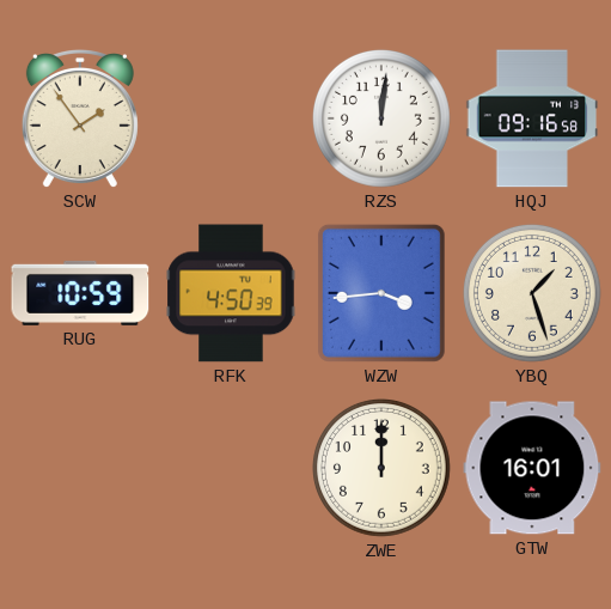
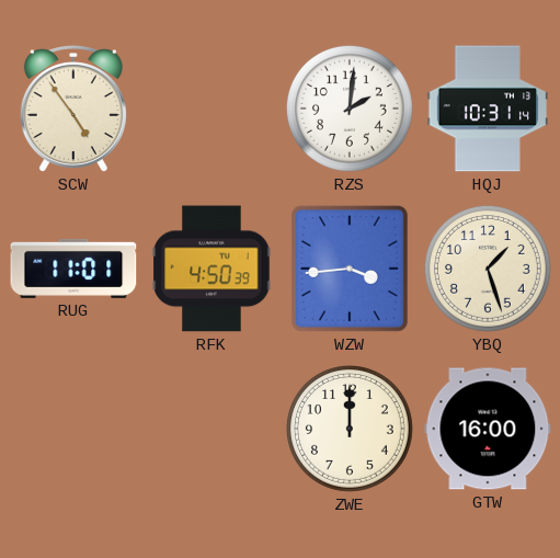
SCW: 1:54 -> 4:54
RZS: 12:01 -> 2:01
HQJ: 09:16 -> 10:31
RUG: 10:59 -> 11:01
GTW: 16:01 -> 16:00
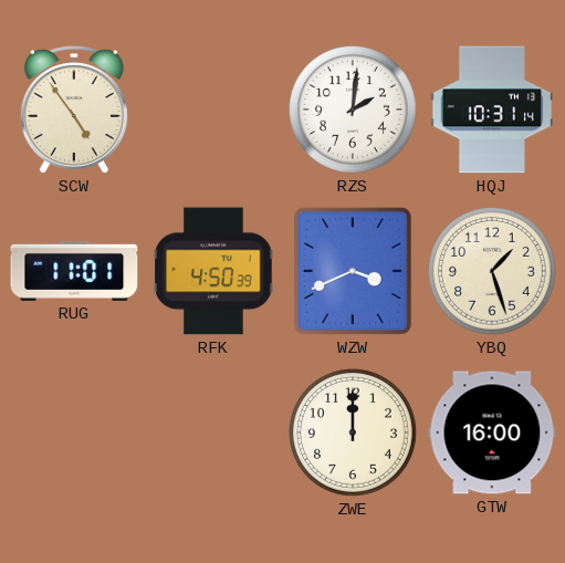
WZW: 3:44 -> 3:41
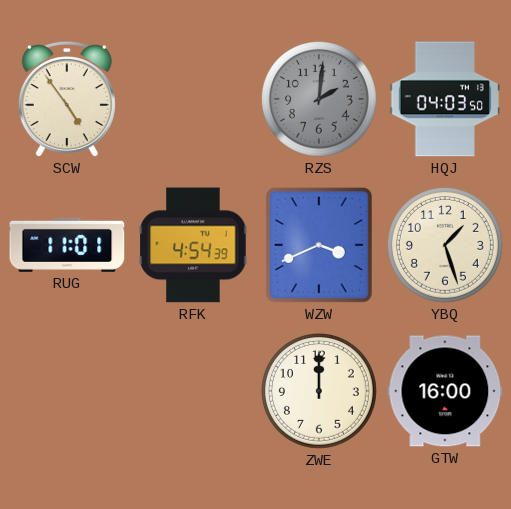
RZS dial: white -> grey
HQJ: 10:31 -> 04:03
RFK: 4:50 -> 4:54
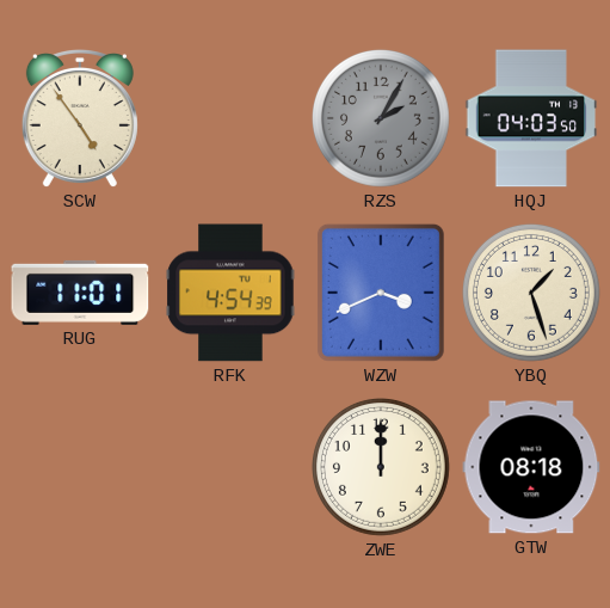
RZS: 2:01 -> 2:05
GTW: 16:00 -> 08:18
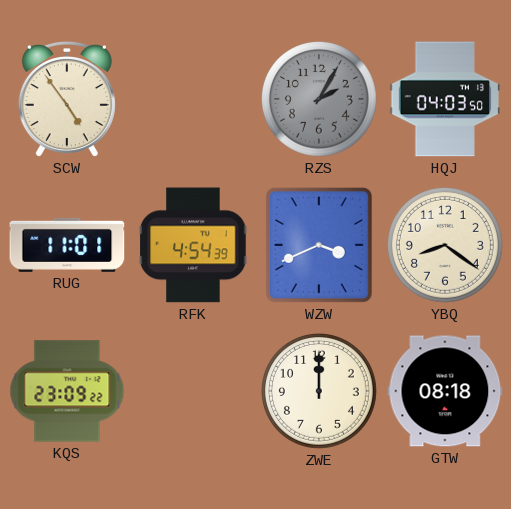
YBQ: 1:27 -> 8:21
KQS: none -> 23:09
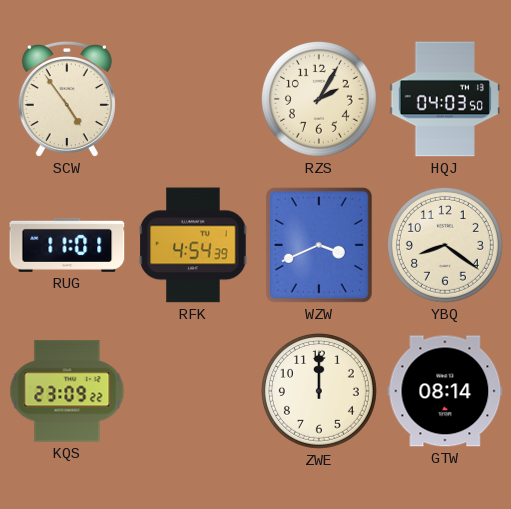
RZS dial: grey -> cream
GTW: 08:18 -> 08:14
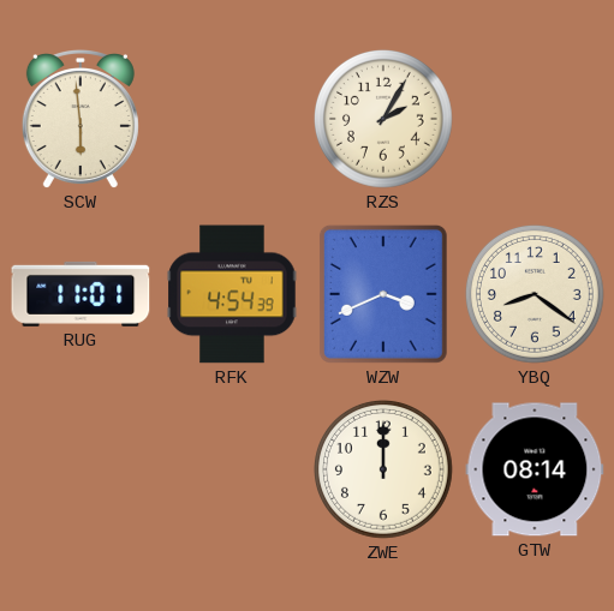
SCW: 4:54 -> 5:59
HQJ: 04:03 -> none
KQS: 23:09 -> none
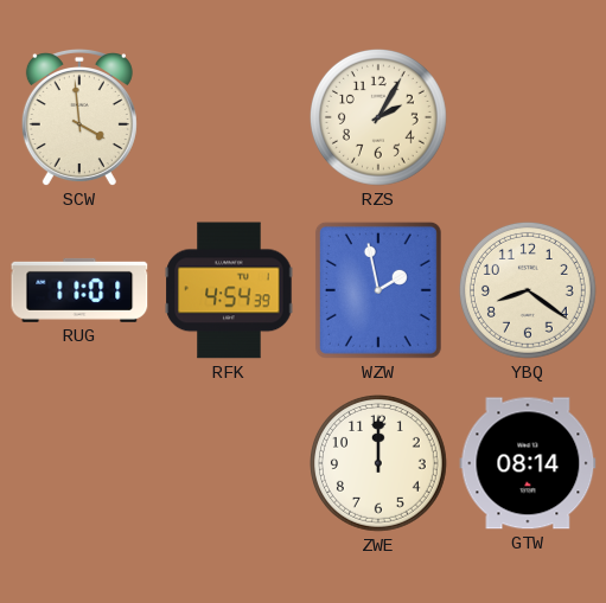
SCW: 5:59 -> 3:59
WZW: 3:41 -> 1:58
